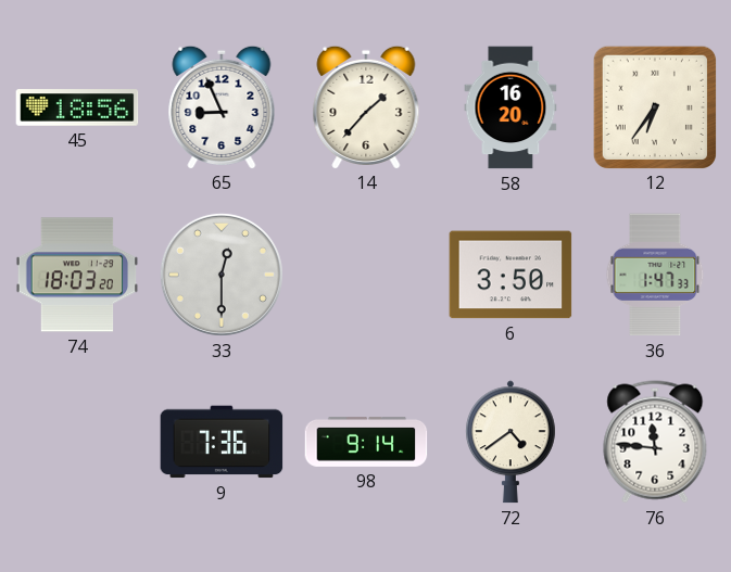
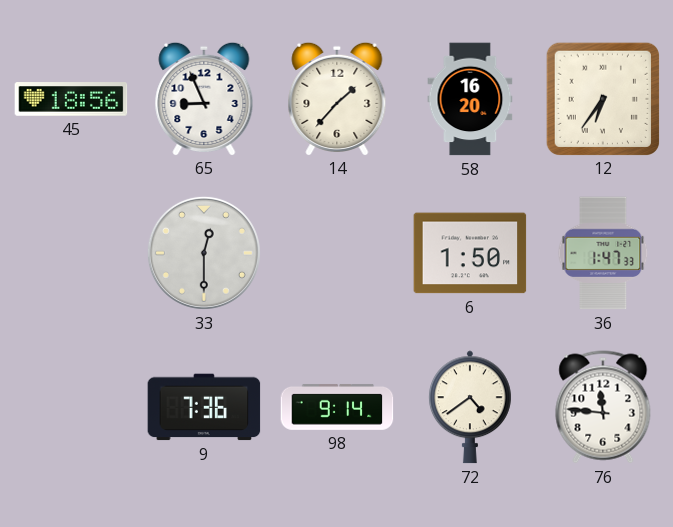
74: 18:03 -> none
6: 3:50 -> 1:50
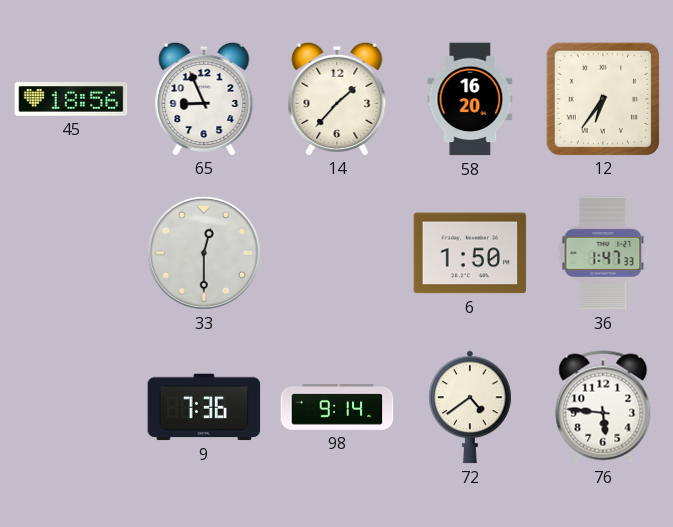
76: 11:46 -> 5:46
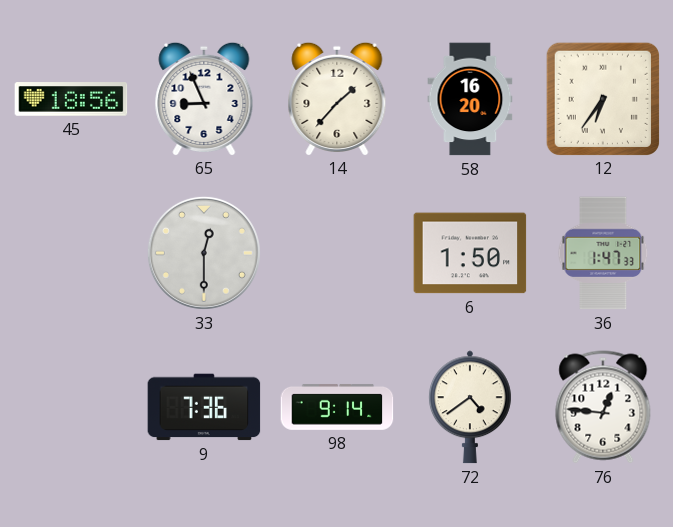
76: 5:46 -> 12:46
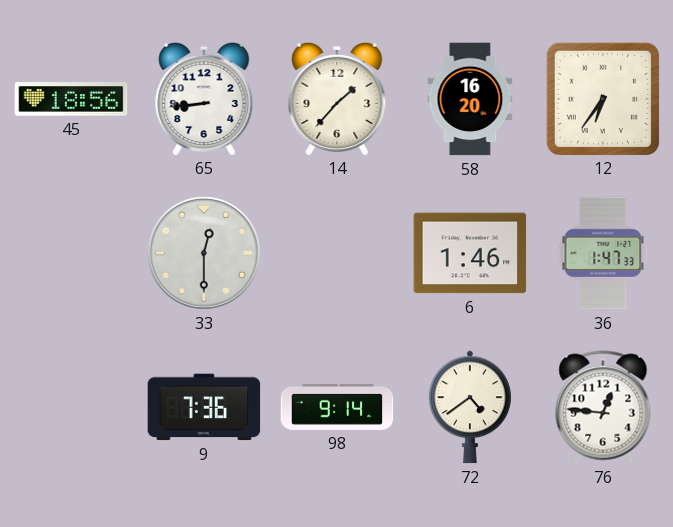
65: 8:56 -> 8:44
6: 1:50 -> 1:46
